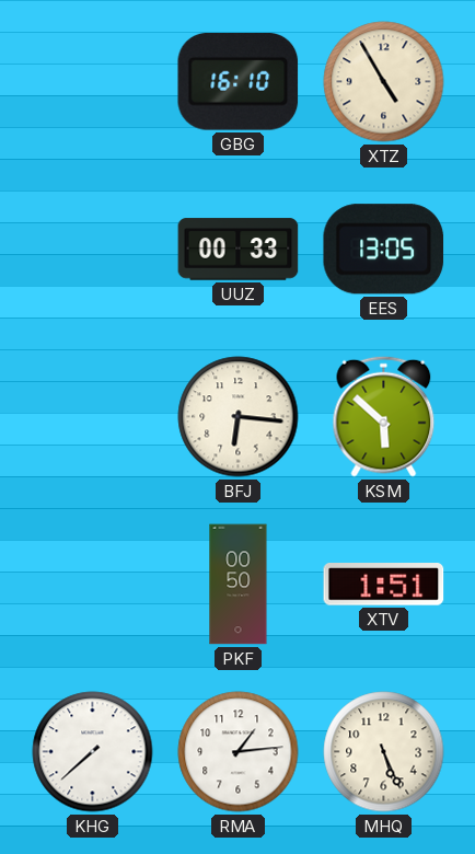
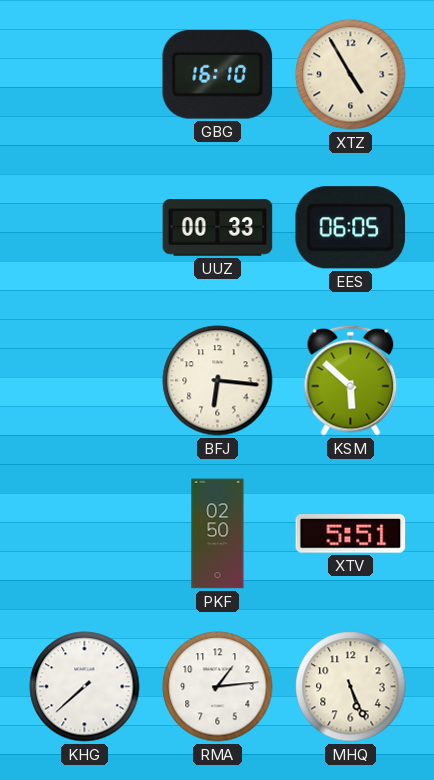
EES: 13:05 -> 06:05
PKF: 00:50 -> 02:50
XTV: 1:51 -> 5:51
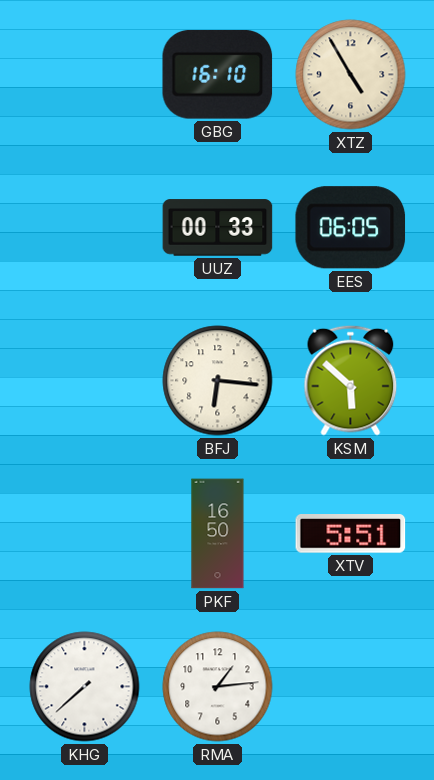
PKF: 02:50 -> 16:50
MHQ: 5:26 -> none
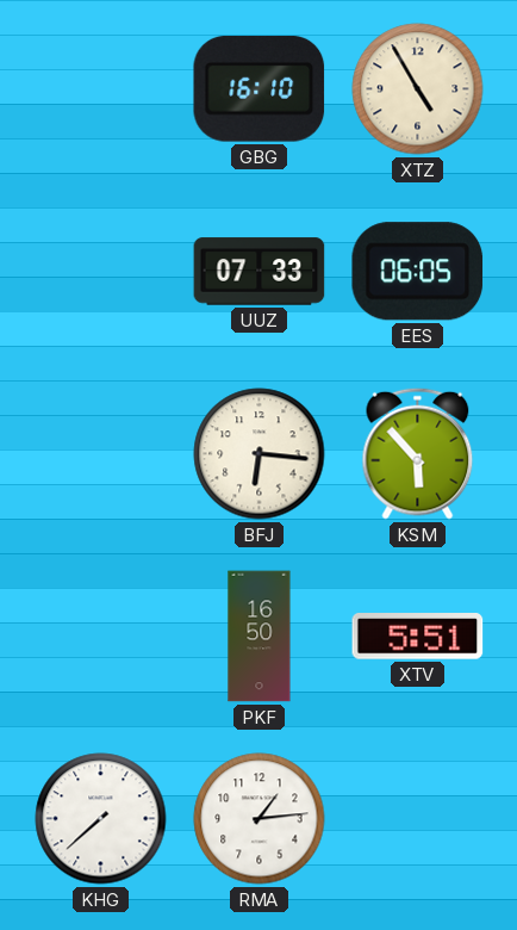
UUZ: 00:33 -> 07:33
KSM: 5:52 -> 5:53
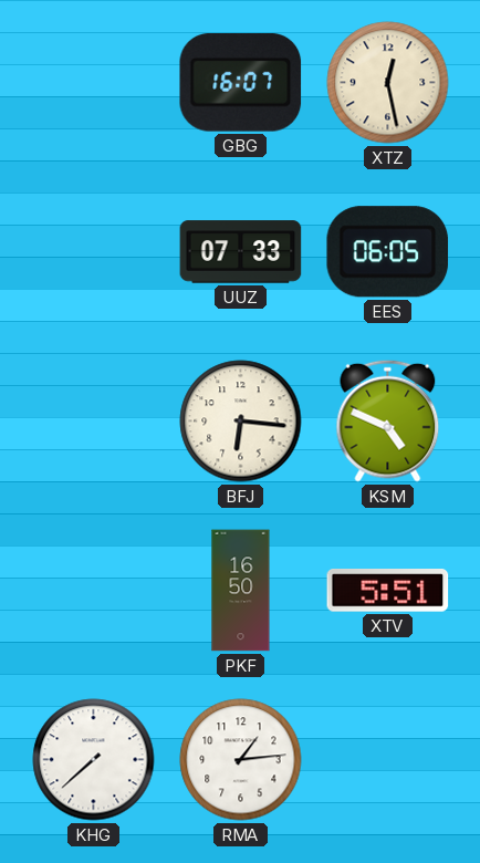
GBG: 16:10 -> 16:07
XTZ: 4:55 -> 12:28
KSM: 5:53 -> 4:49
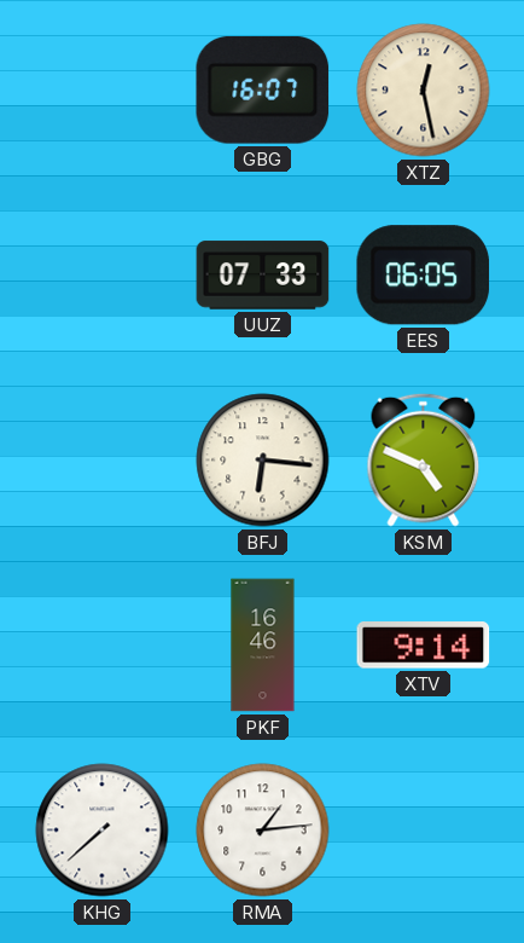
PKF: 16:50 -> 16:46
XTV: 5:51 -> 9:14
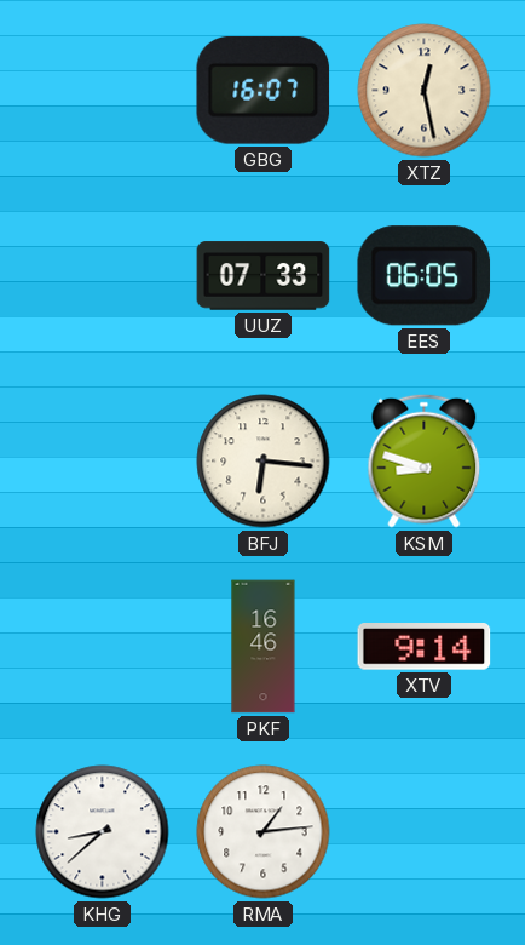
KSM: 4:49 -> 8:48
KHG: 7:38 -> 8:38
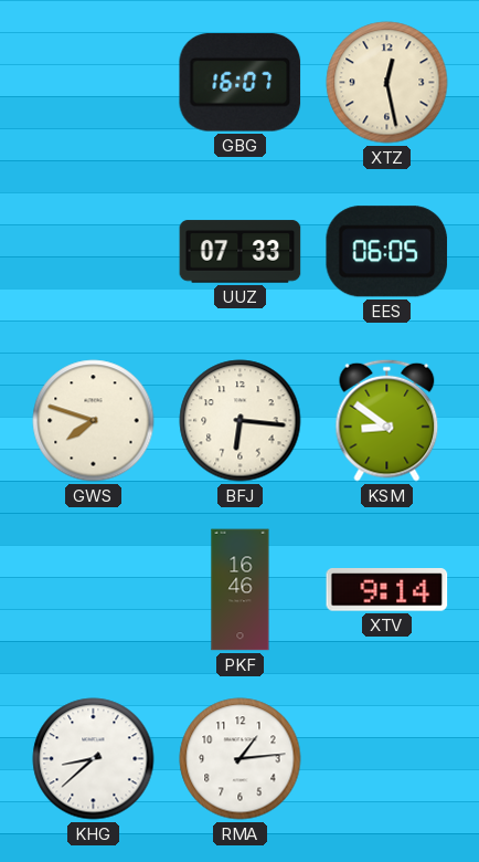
GWS: none -> 7:48
KSM: 8:48 -> 8:51
